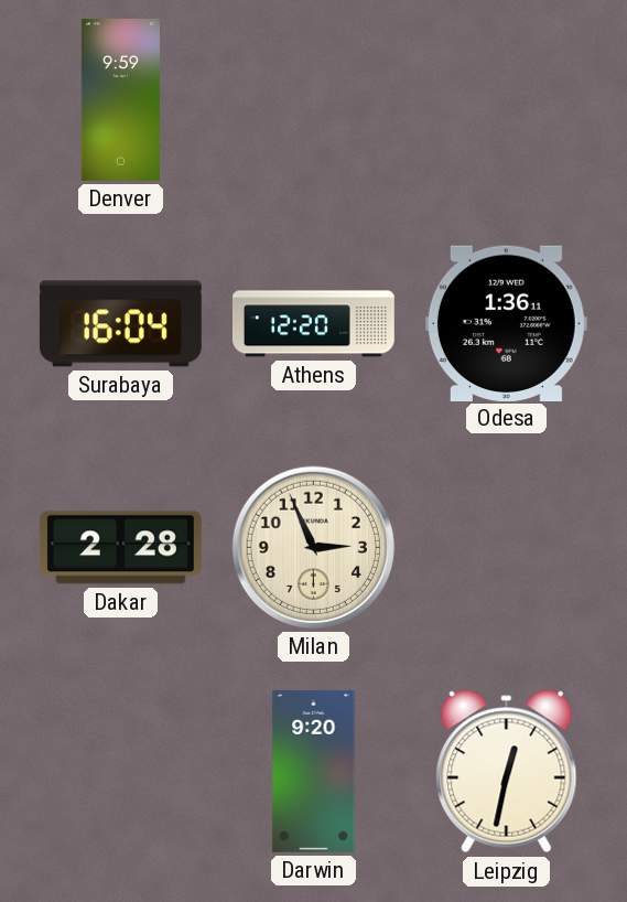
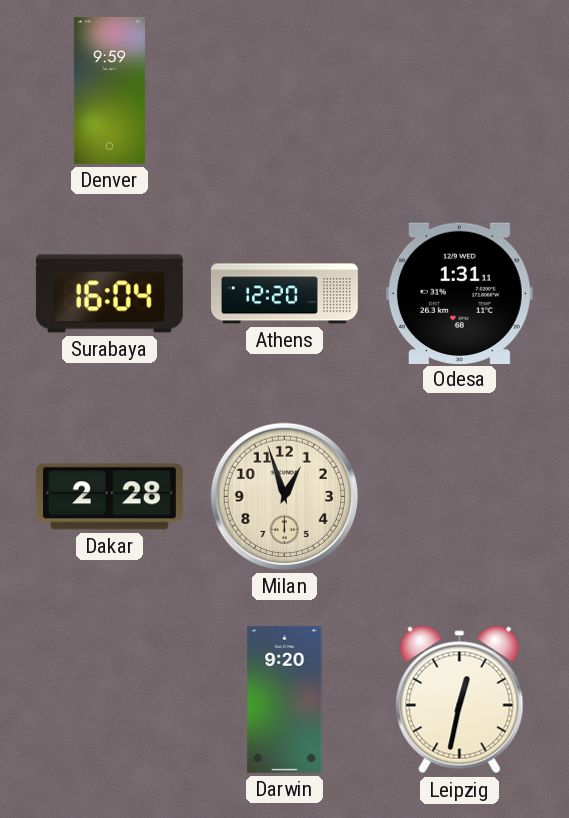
Odesa: 1:36 -> 1:31
Milan: 2:56 -> 12:57
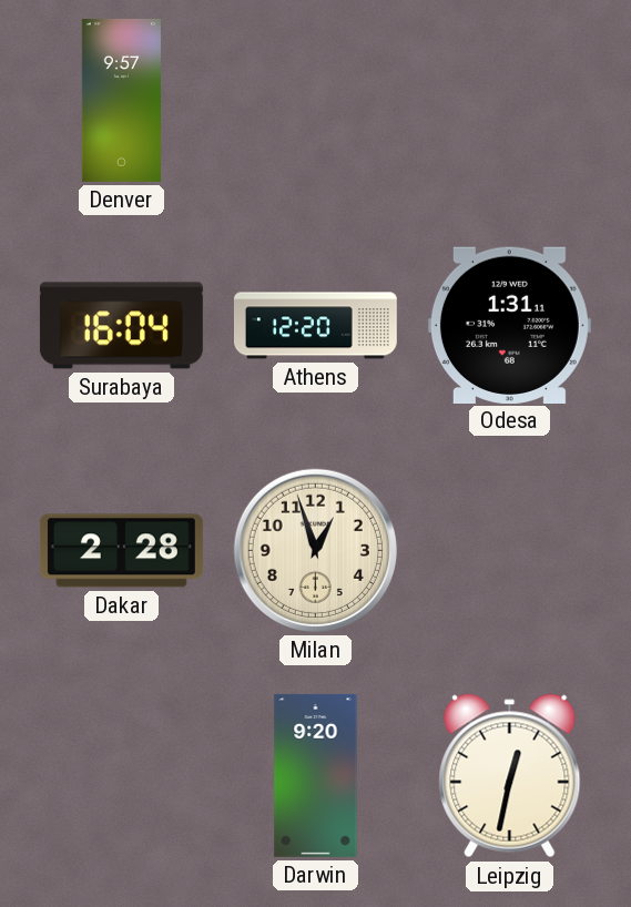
Denver: 9:59 -> 9:57
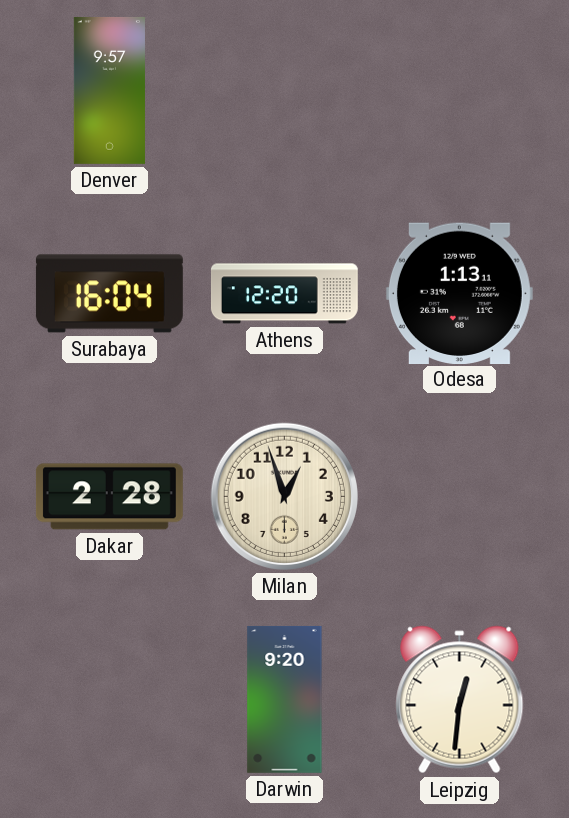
Odesa: 1:31 -> 1:13
Leipzig: 12:32 -> 12:31
